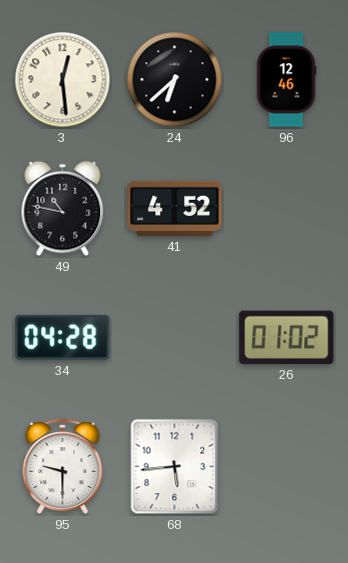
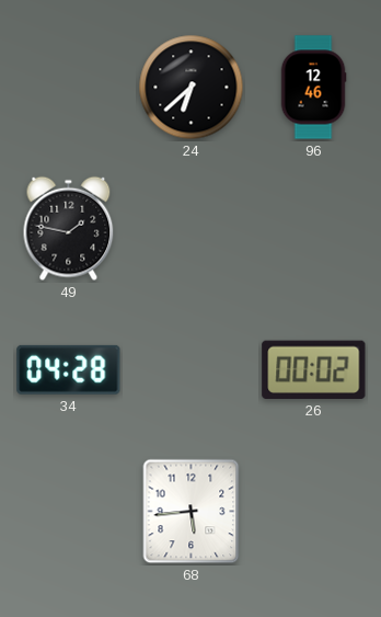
3: 12:29 -> none
49: 10:47 -> 1:47
41: 4:52 -> none
26: 01:02 -> 00:02
95: 9:30 -> none
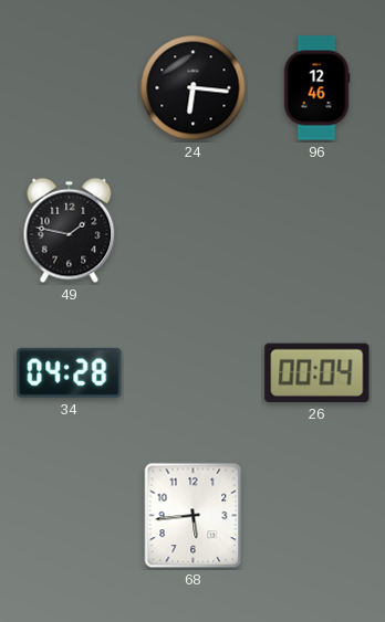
24: 6:38 -> 6:16
26: 00:02 -> 00:04
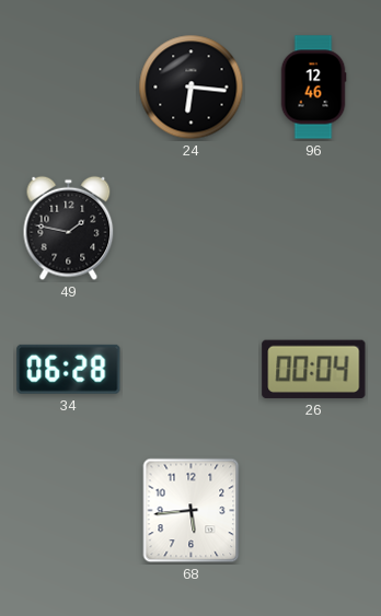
34: 04:28 -> 06:28
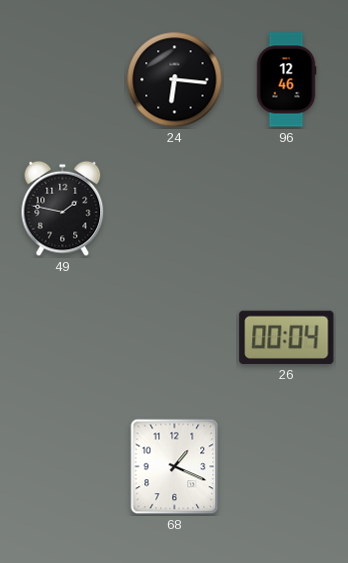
34: 06:28 -> none
68: 5:44 -> 1:19
